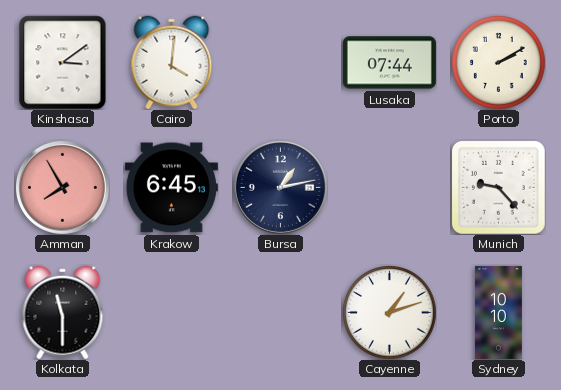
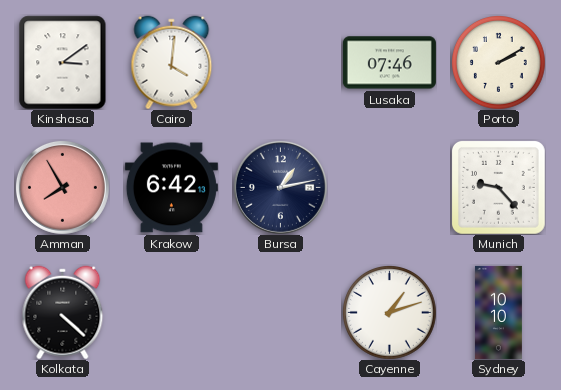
Lusaka: 07:44 -> 07:46
Krakow: 6:45 -> 6:42
Kolkata: 11:30 -> 4:22
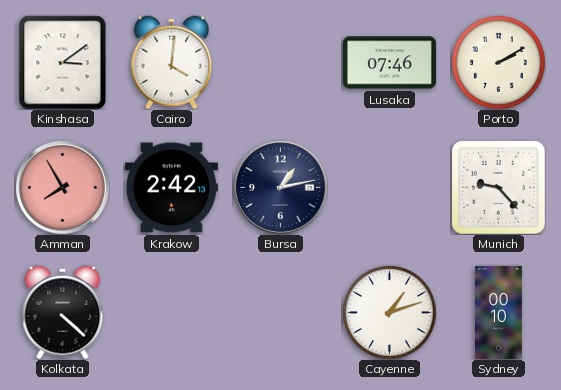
Krakow: 6:42 -> 2:42
Sydney: 10:10 -> 00:10
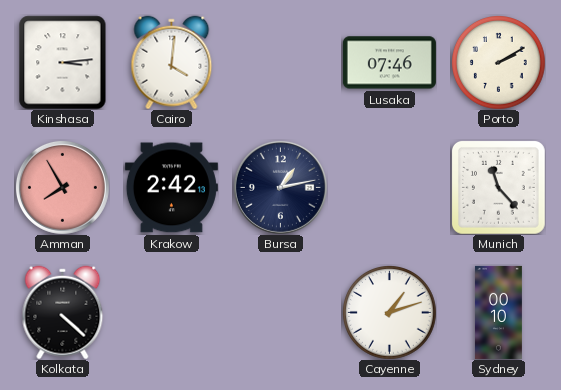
Kinshasa: 3:09 -> 3:14
Munich: 9:23 -> 11:23
